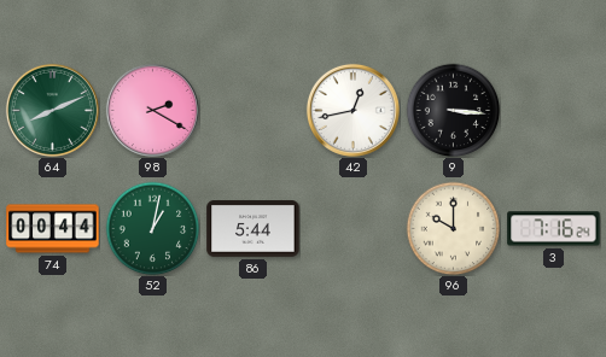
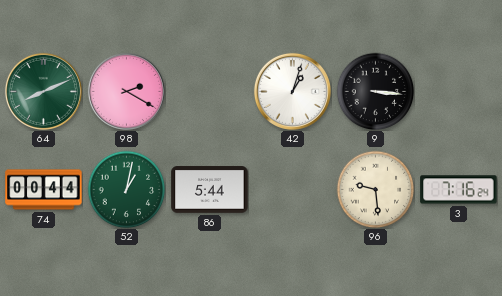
42: 12:43 -> 1:03
96: 10:00 -> 9:29
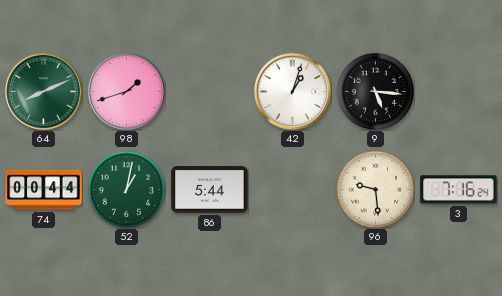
98: 2:20 -> 1:42
9: 3:16 -> 5:16
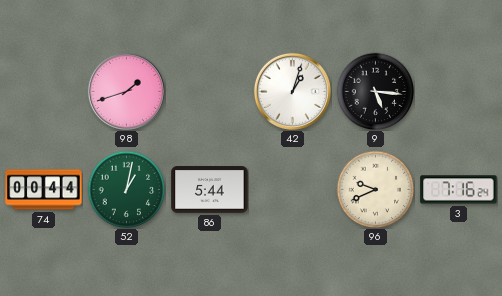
64: 8:11 -> none
96: 9:29 -> 9:41
